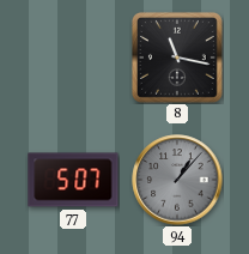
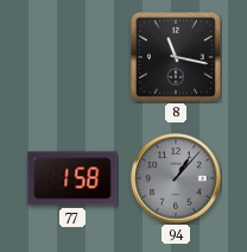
77: 5:07 -> 1:58
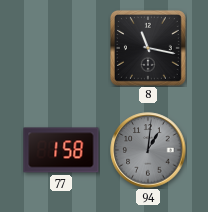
94: 1:07 -> 1:01
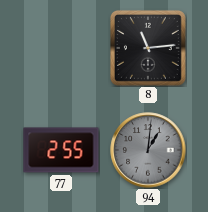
8: 11:17 -> 11:14
77: 1:58 -> 2:55
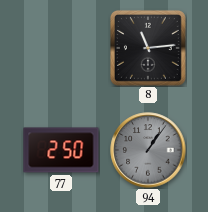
77: 2:55 -> 2:50
94: 1:01 -> 1:06
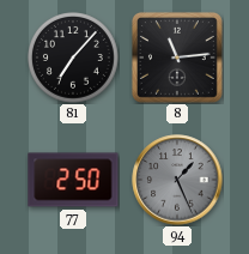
81: none -> 7:07
94: 1:06 -> 1:26
